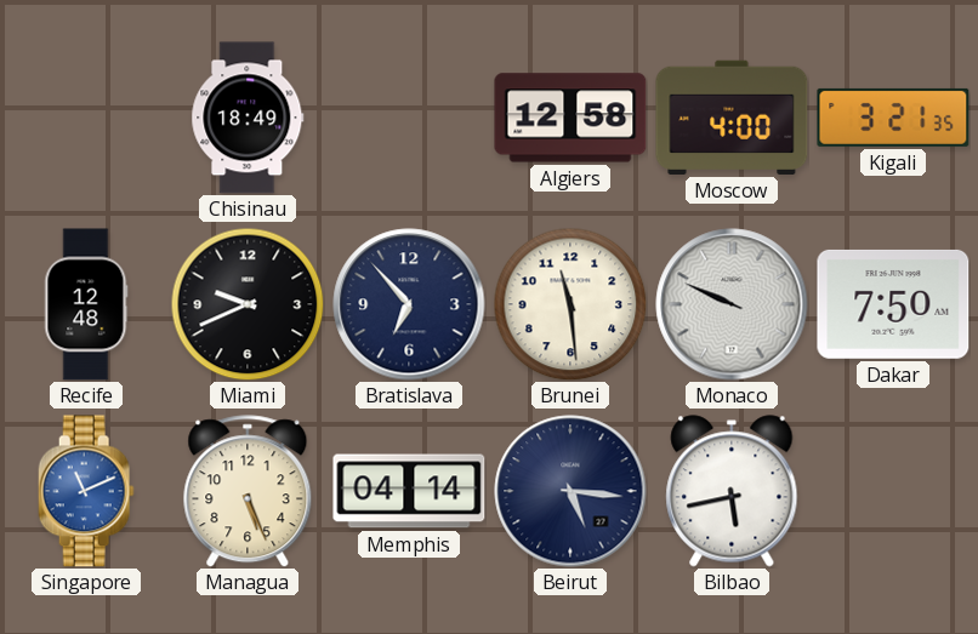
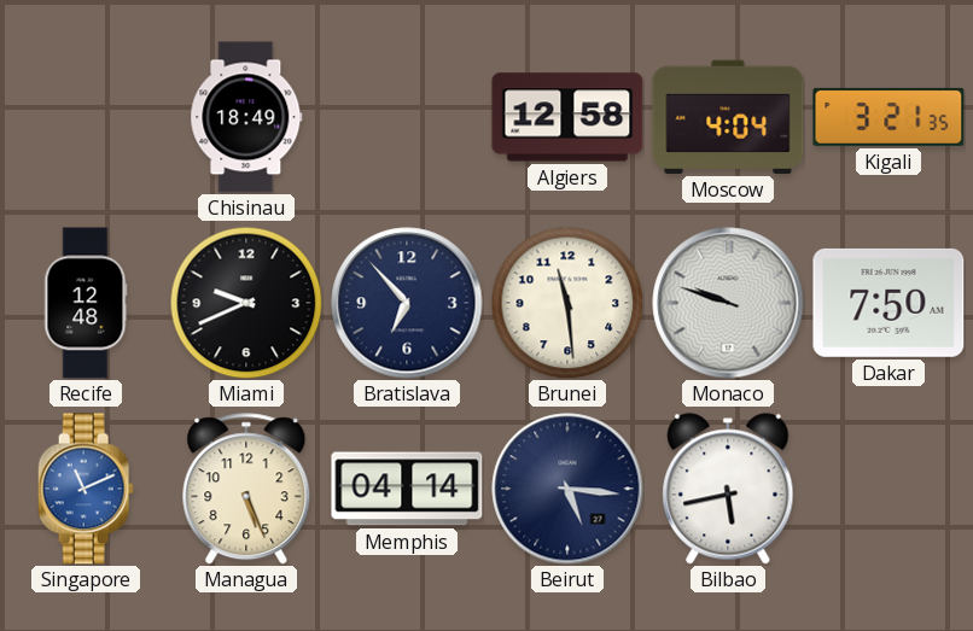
Moscow: 4:00 -> 4:04
Monaco: 9:49 -> 9:48
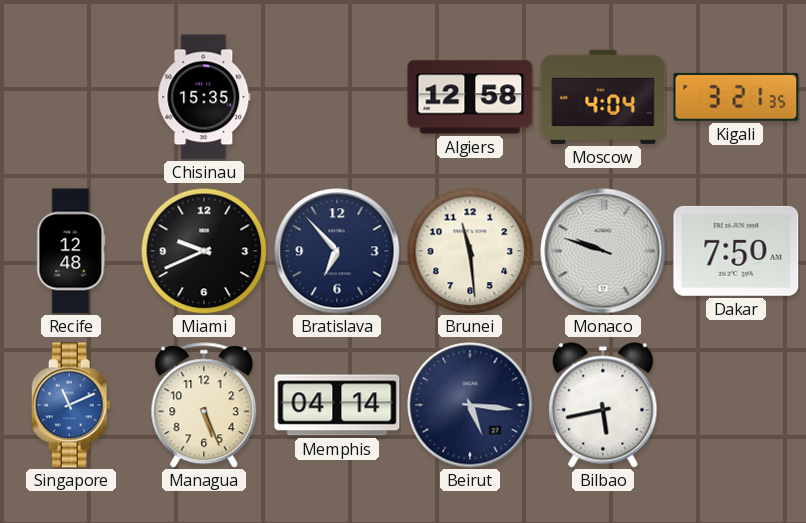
Chisinau: 18:49 -> 15:35
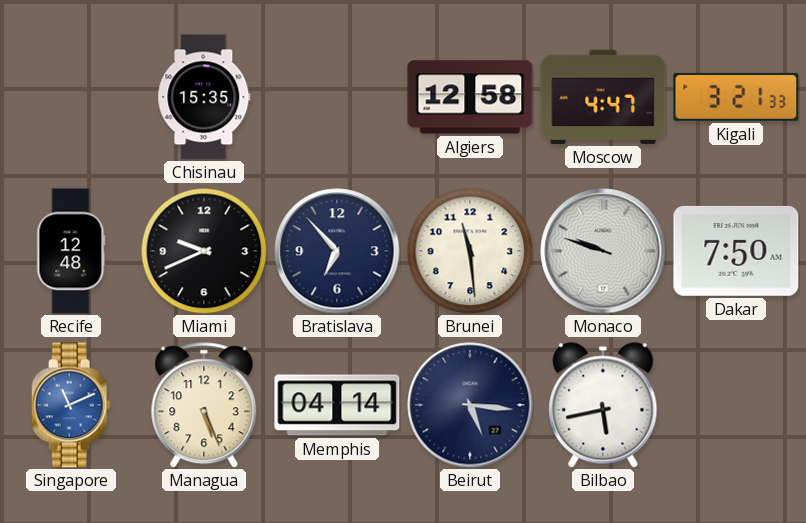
Moscow: 4:04 -> 4:47
Kigali: 3:21:35 -> 3:21:33
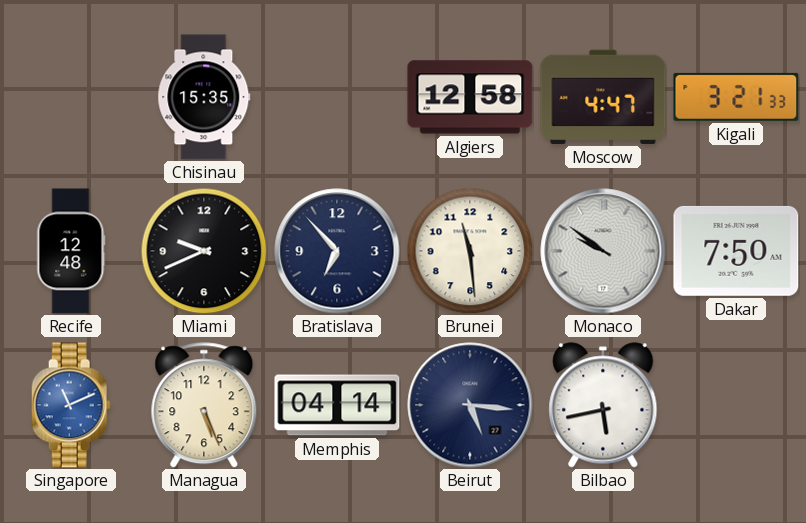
Monaco: 9:48 -> 9:51
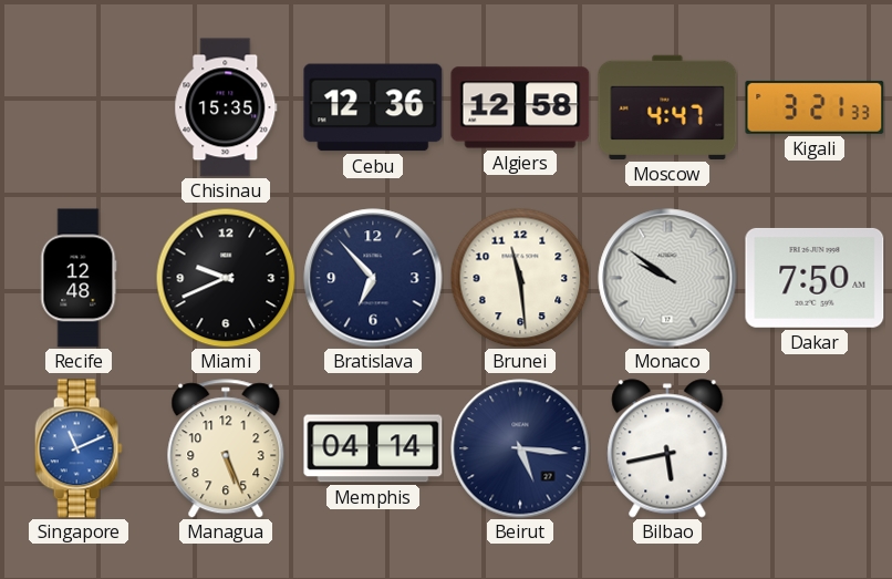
Cebu: none -> 12:36
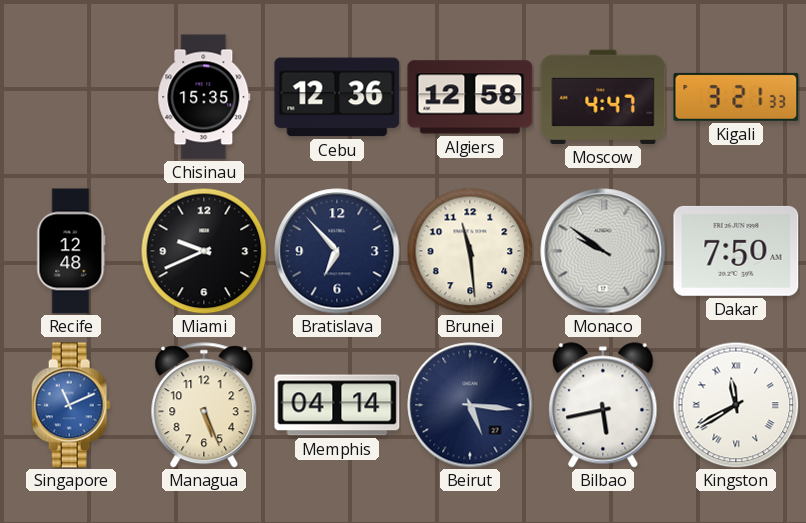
Kingston: none -> 11:40
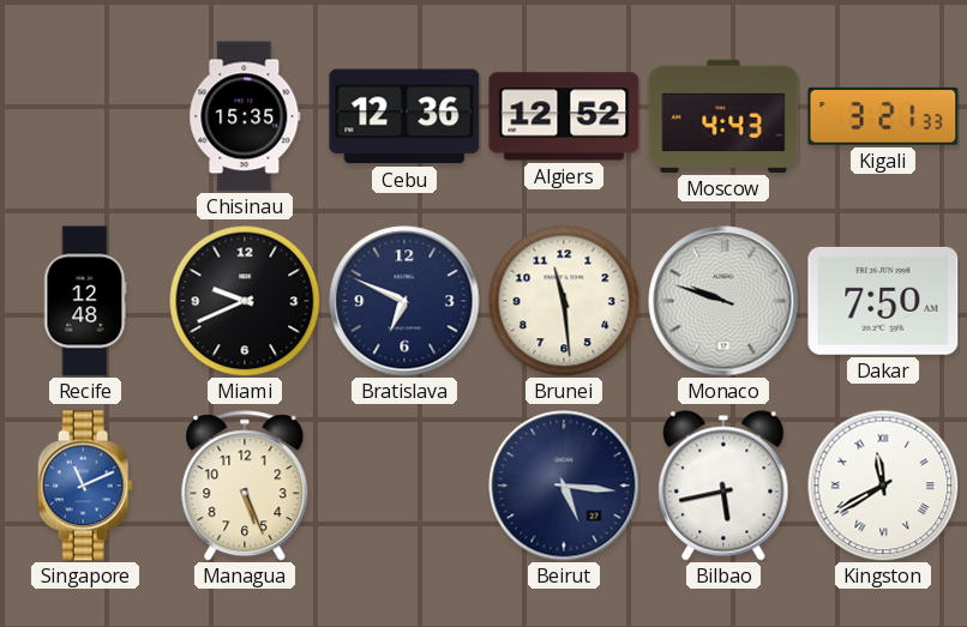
Algiers: 12:58 -> 12:52
Moscow: 4:47 -> 4:43
Bratislava: 6:53 -> 6:49
Monaco: 9:51 -> 9:48
Memphis: 04:14 -> none
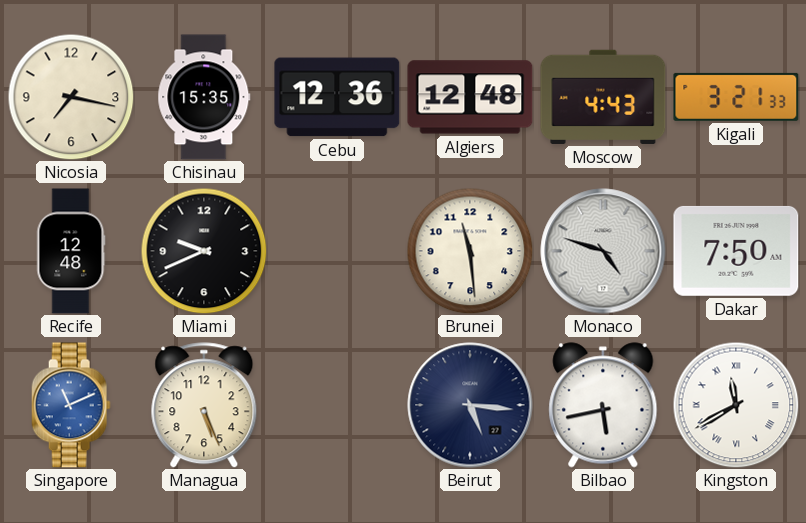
Nicosia: none -> 7:17
Algiers: 12:52 -> 12:48
Bratislava: 6:49 -> none
Monaco: 9:48 -> 4:48
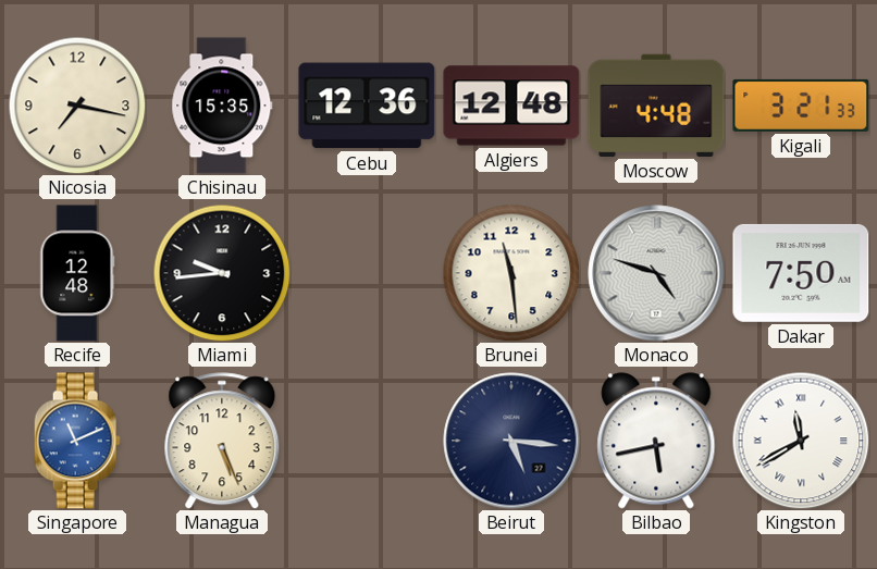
Moscow: 4:43 -> 4:48
Miami: 9:41 -> 9:44
